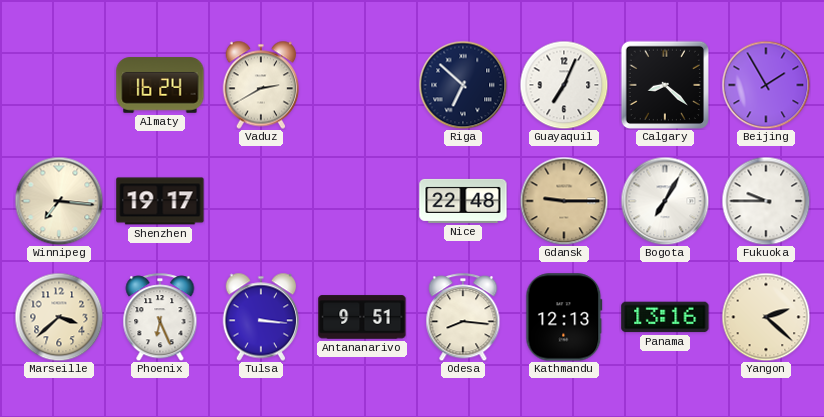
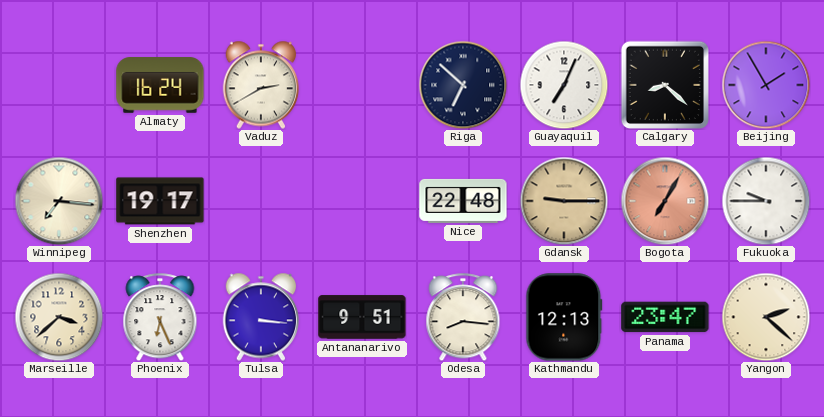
Bogota dial: white -> salmon
Panama: 13:16 -> 23:47
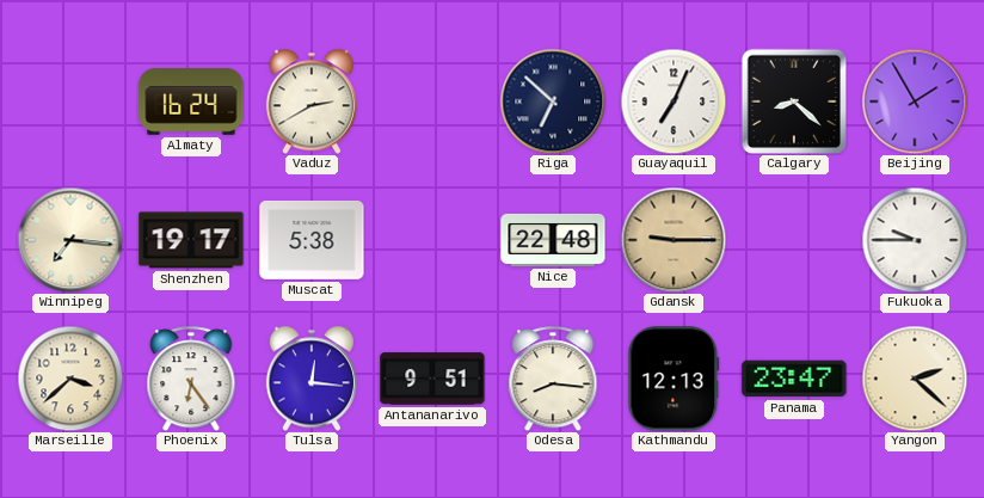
Muscat: none -> 5:38
Bogota: 7:05 -> none
Phoenix: 6:26 -> 6:24
Tulsa: 3:16 -> 12:16
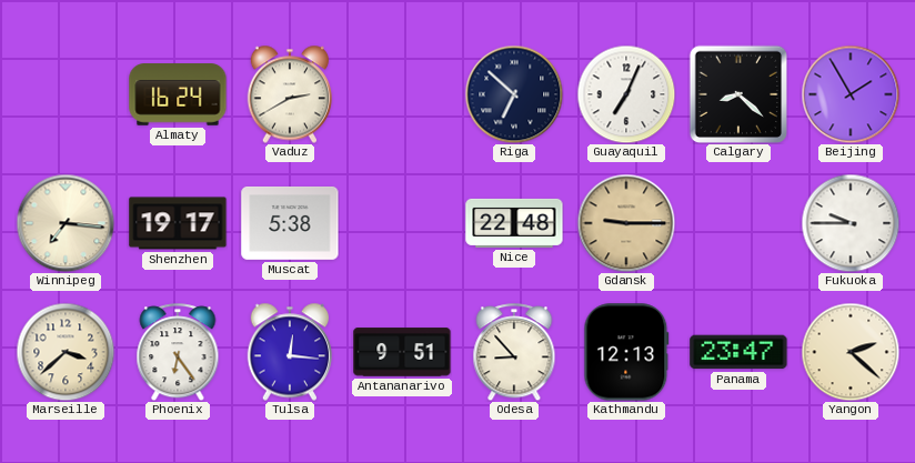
Odesa: 8:16 -> 8:53
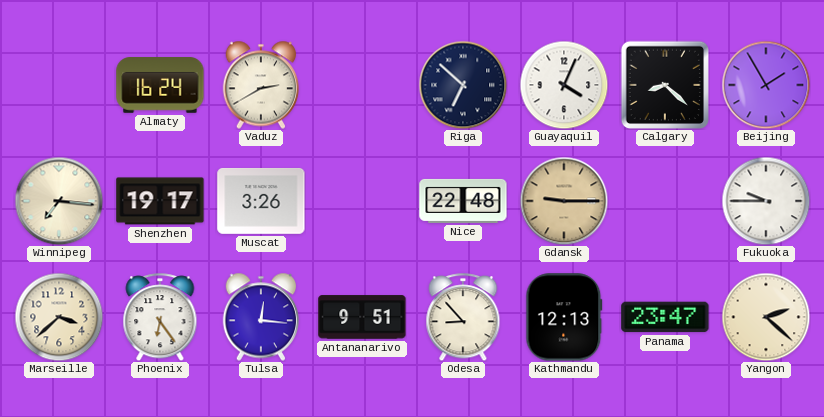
Guayaquil: 7:04 -> 4:04
Muscat: 5:38 -> 3:26
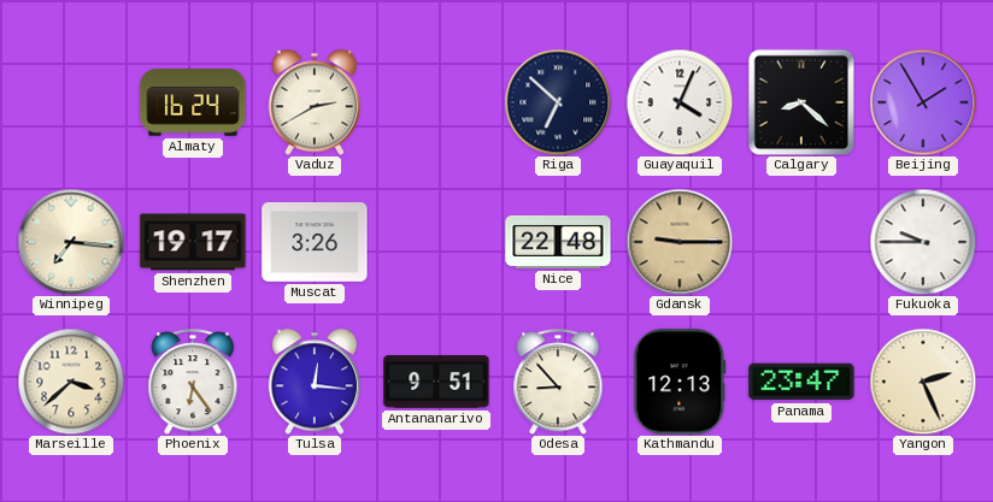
Yangon: 2:22 -> 2:26
